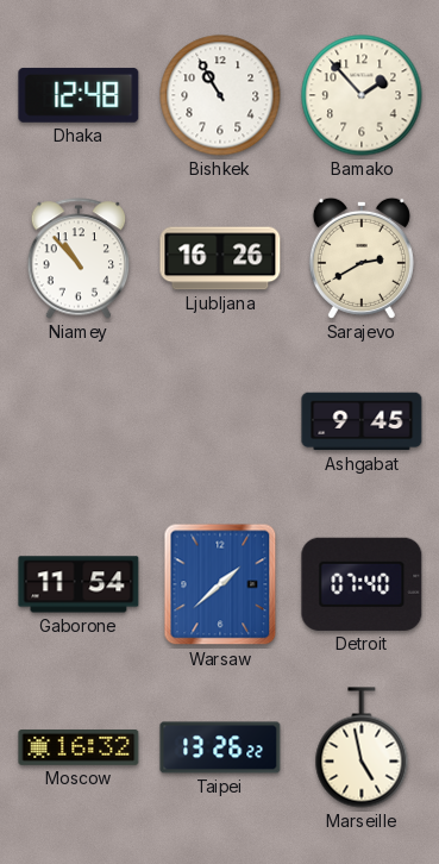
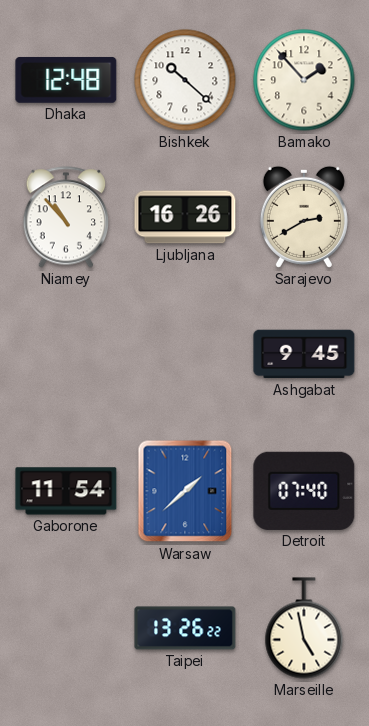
Bishkek: 10:55 -> 10:22
Moscow: 16:32 -> none
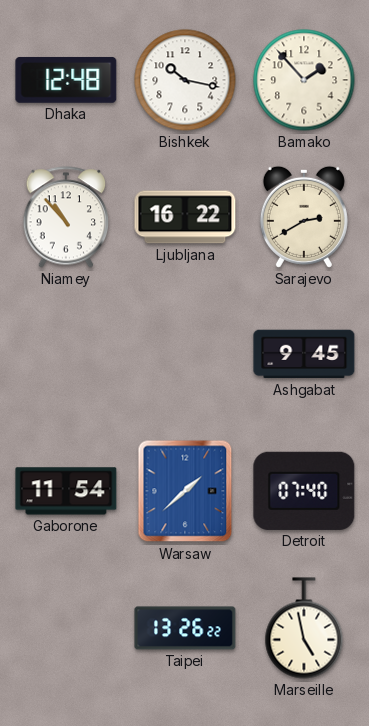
Bishkek: 10:22 -> 10:17
Ljubljana: 16:26 -> 16:22
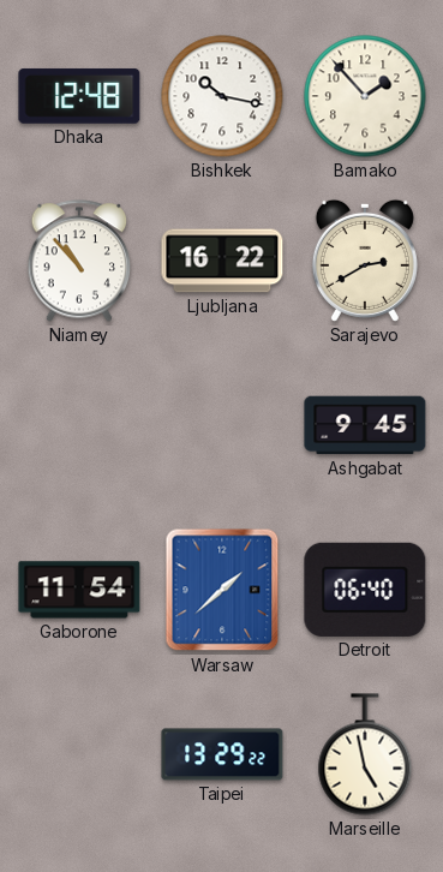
Detroit: 07:40 -> 06:40
Taipei: 13:26 -> 13:29
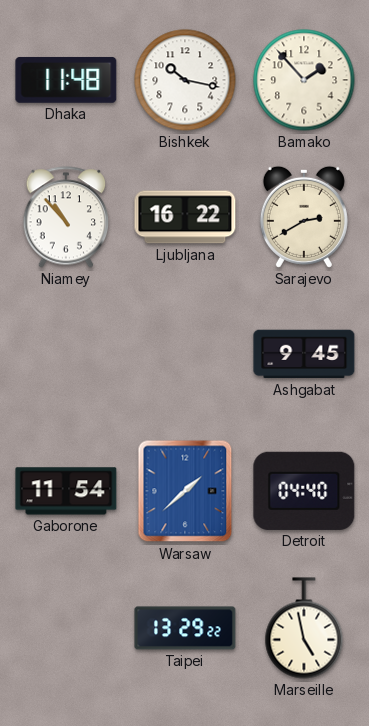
Dhaka: 12:48 -> 11:48
Detroit: 06:40 -> 04:40
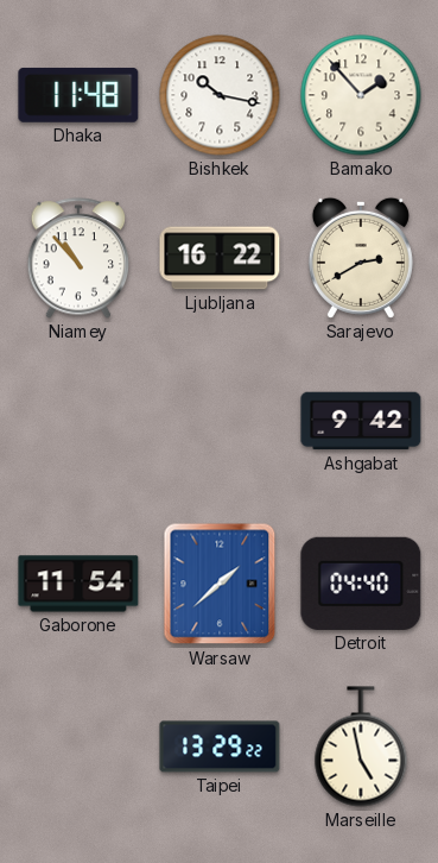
Ashgabat: 9:45 -> 9:42
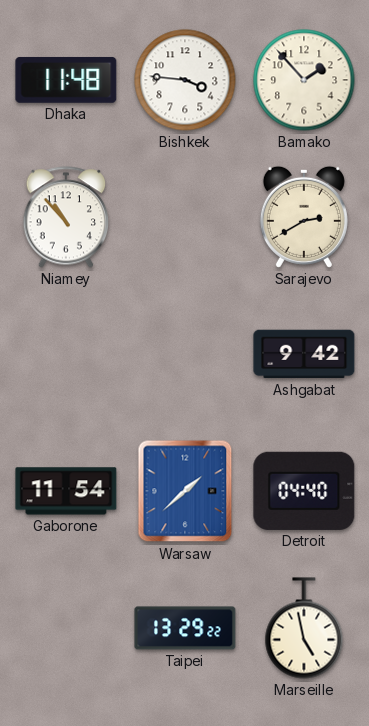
Bishkek: 10:17 -> 3:46
Ljubljana: 16:22 -> none
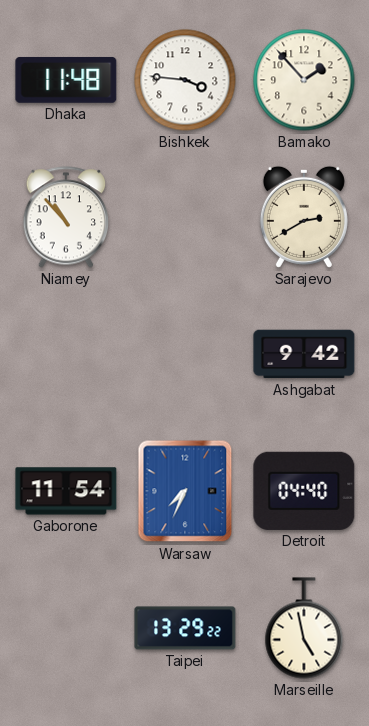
Warsaw: 1:38 -> 7:34
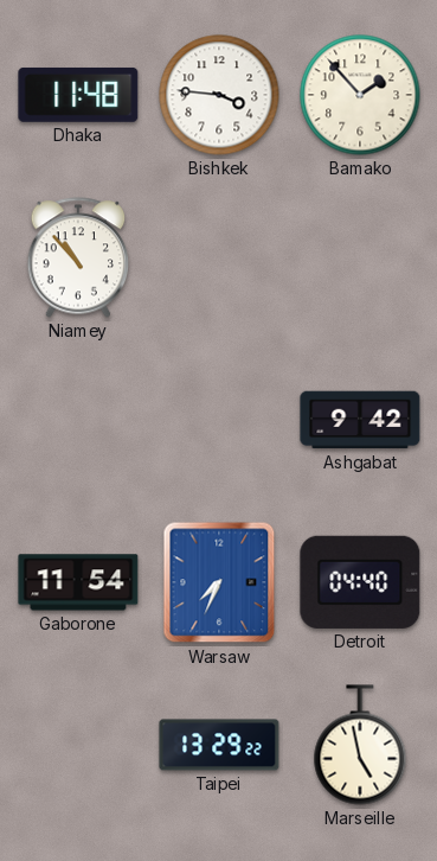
Sarajevo: 2:40 -> none
